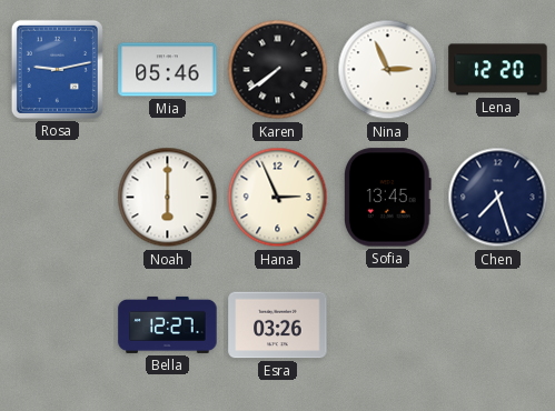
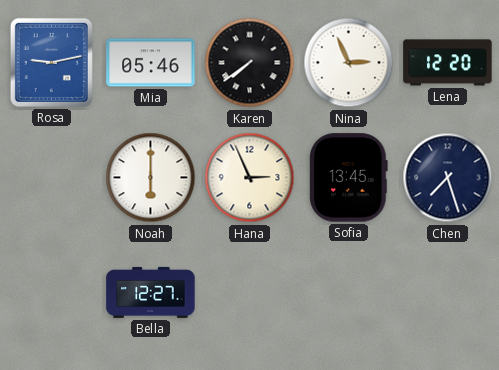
Esra: 03:26 -> none
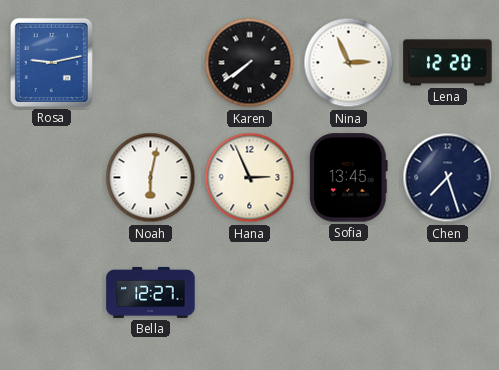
Mia: 05:46 -> none
Noah: 6:00 -> 6:02
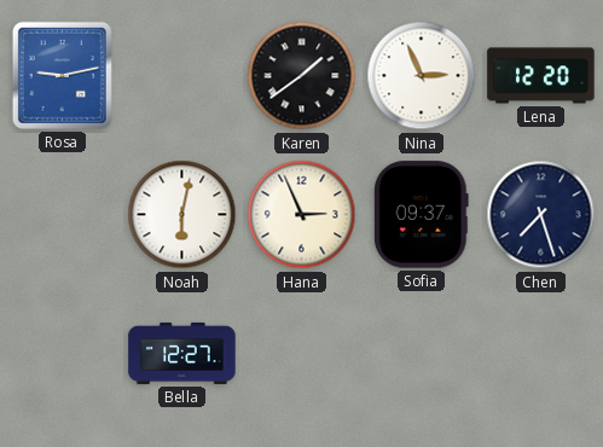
Karen: 7:39 -> 1:39
Sofia: 13:45 -> 09:37
